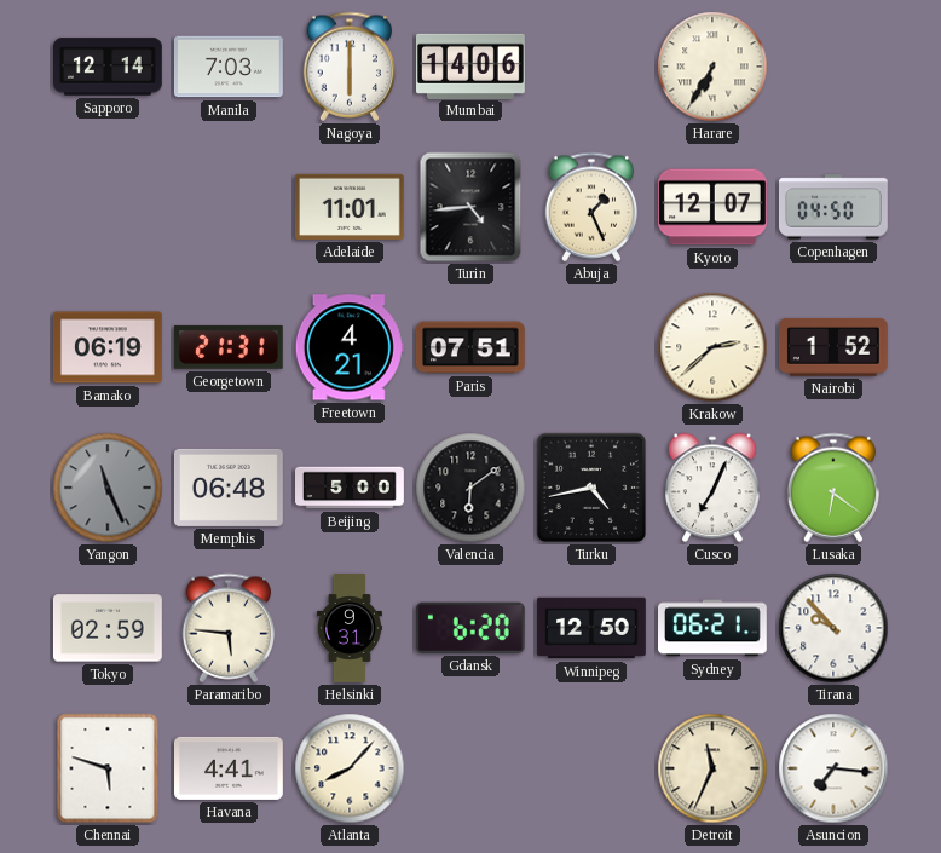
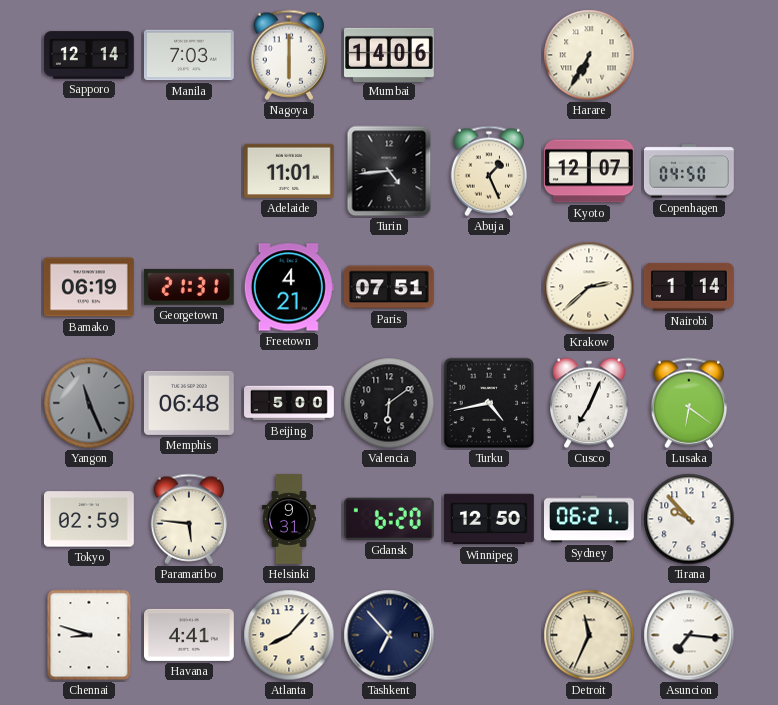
Nairobi: 1:52 -> 1:14
Chennai: 5:48 -> 8:48
Tashkent: none -> 6:53
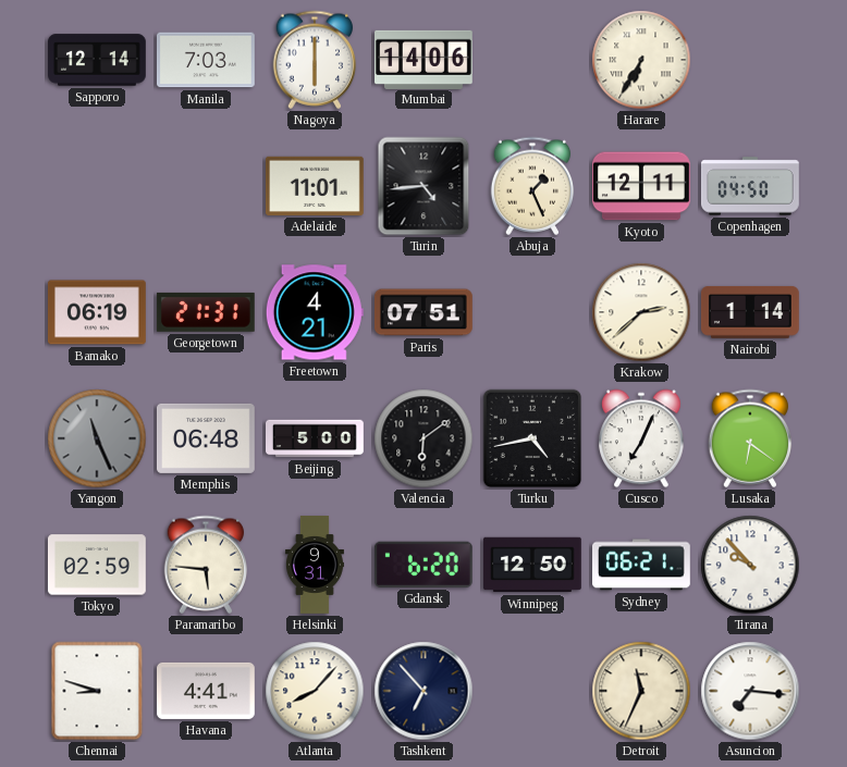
Kyoto: 12:07 -> 12:11
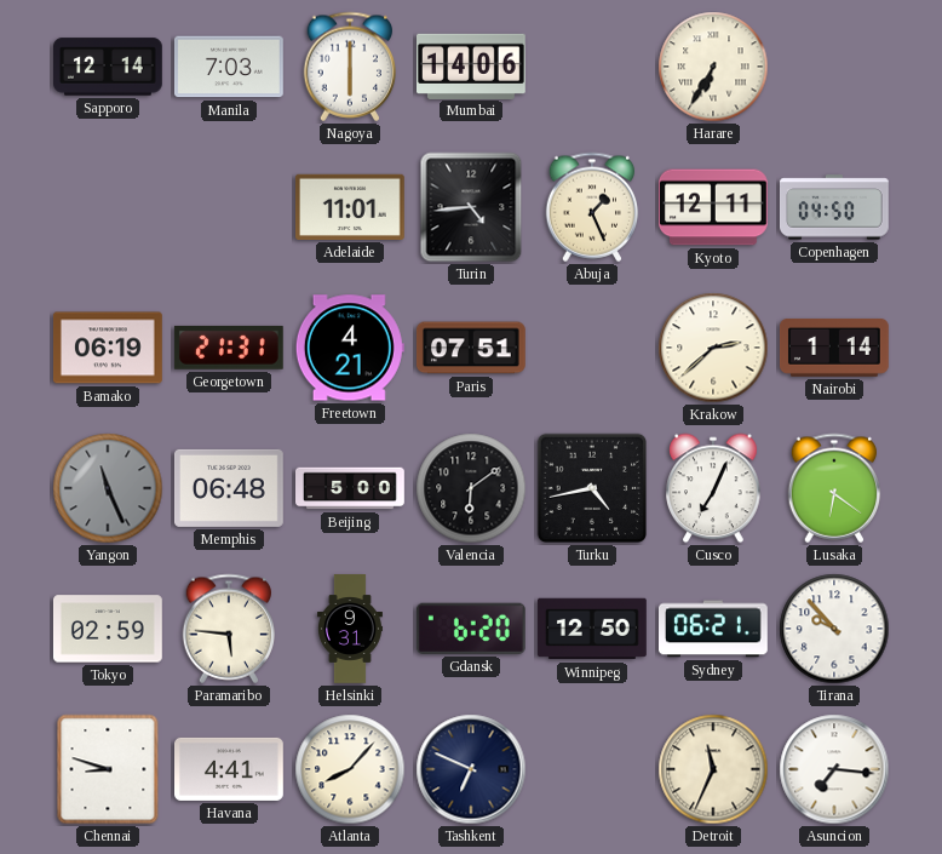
Tashkent: 6:53 -> 6:49
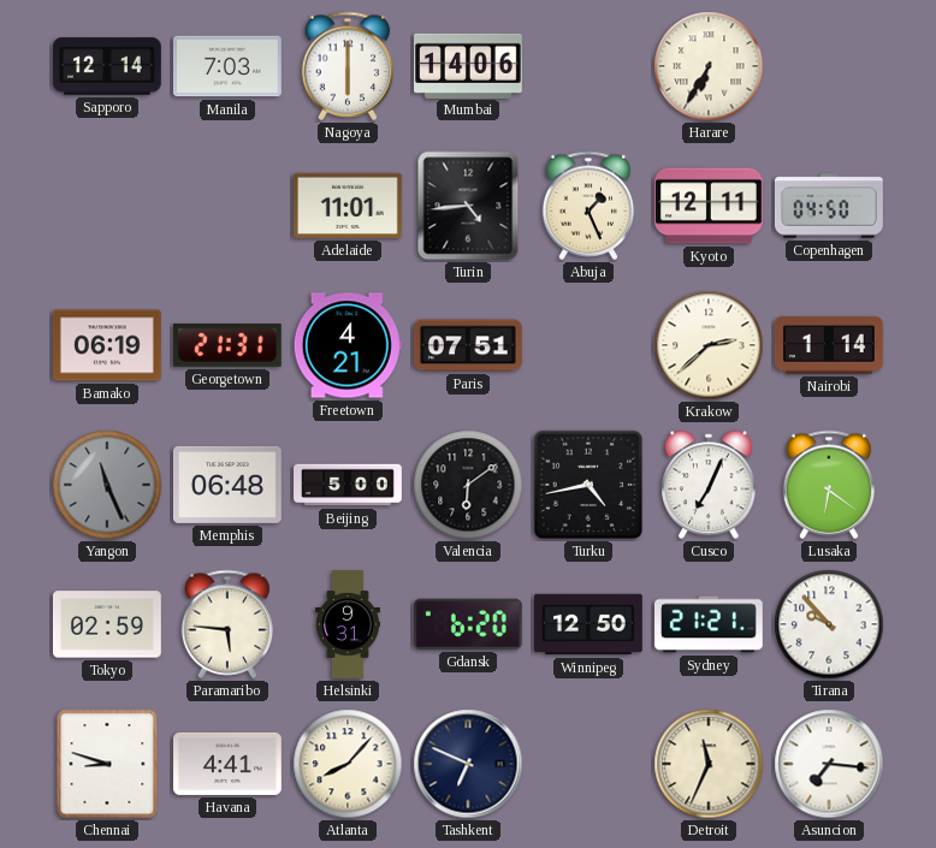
Sydney: 06:21 -> 21:21
